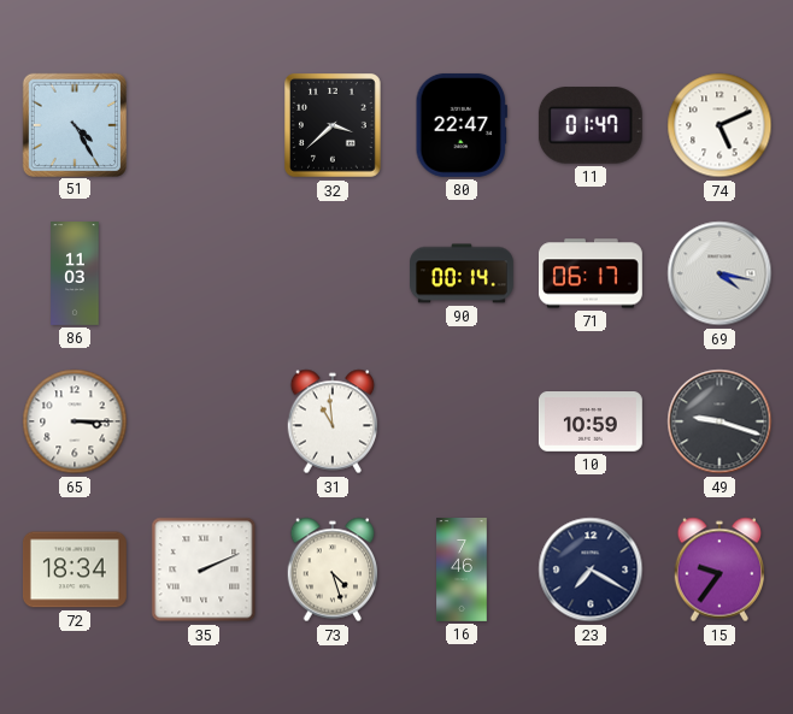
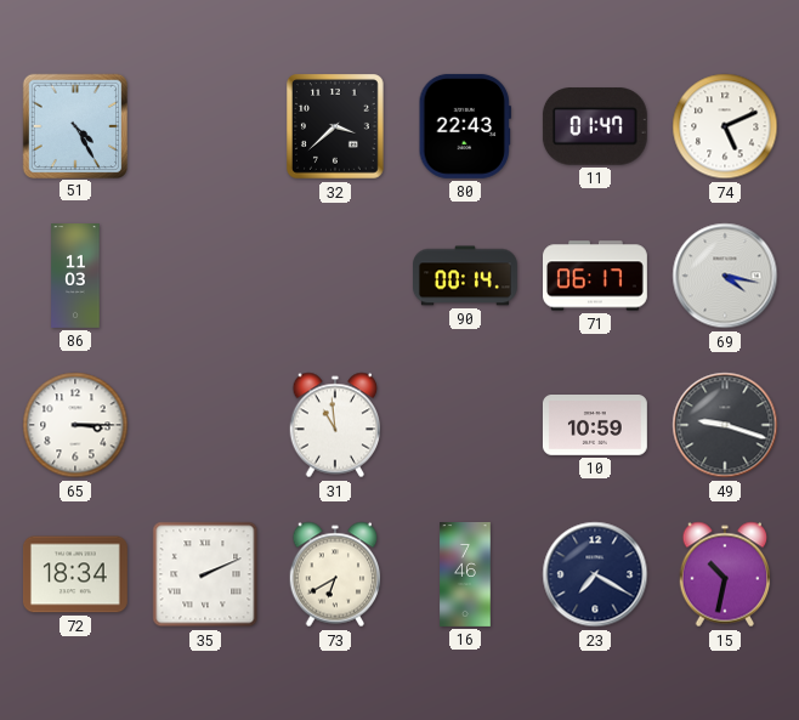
80: 22:47 -> 22:43
73: 4:27 -> 6:40
15: 9:36 -> 10:32
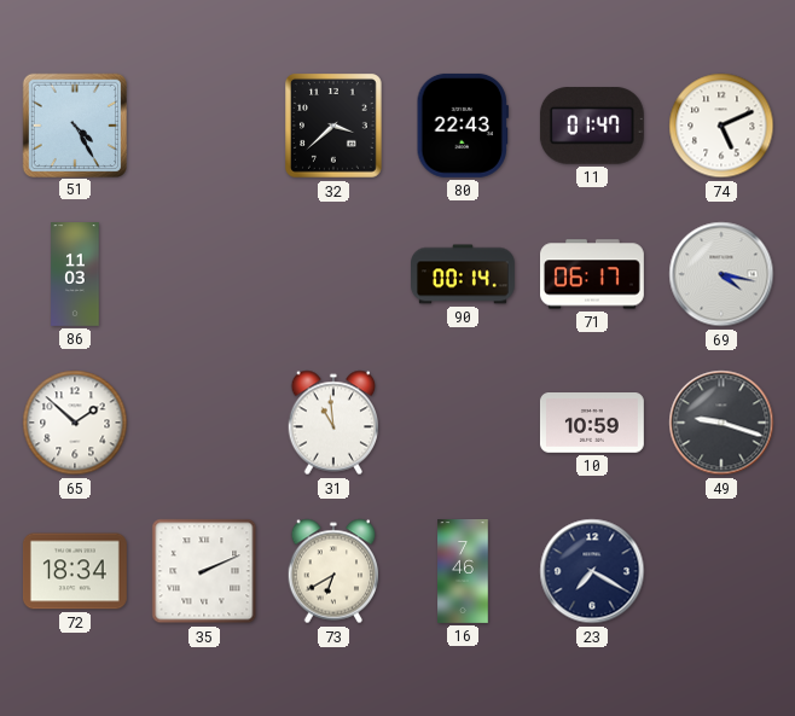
65: 3:15 -> 1:52
15: 10:32 -> none
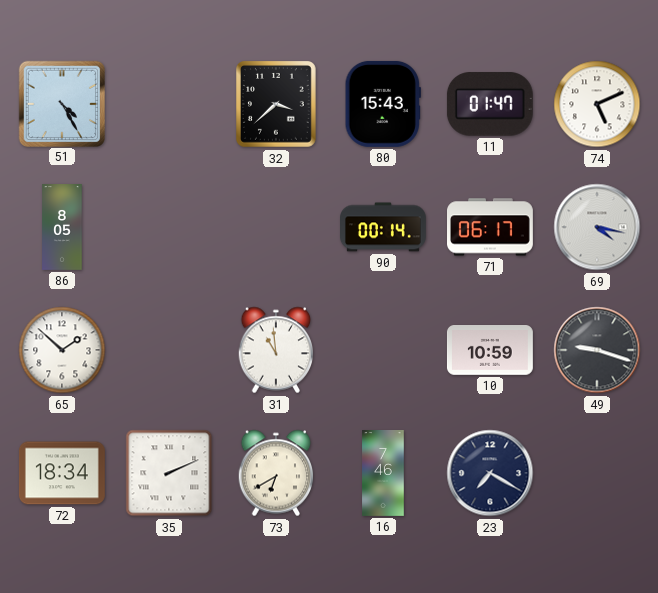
80: 22:43 -> 15:43
86: 11:03 -> 8:05
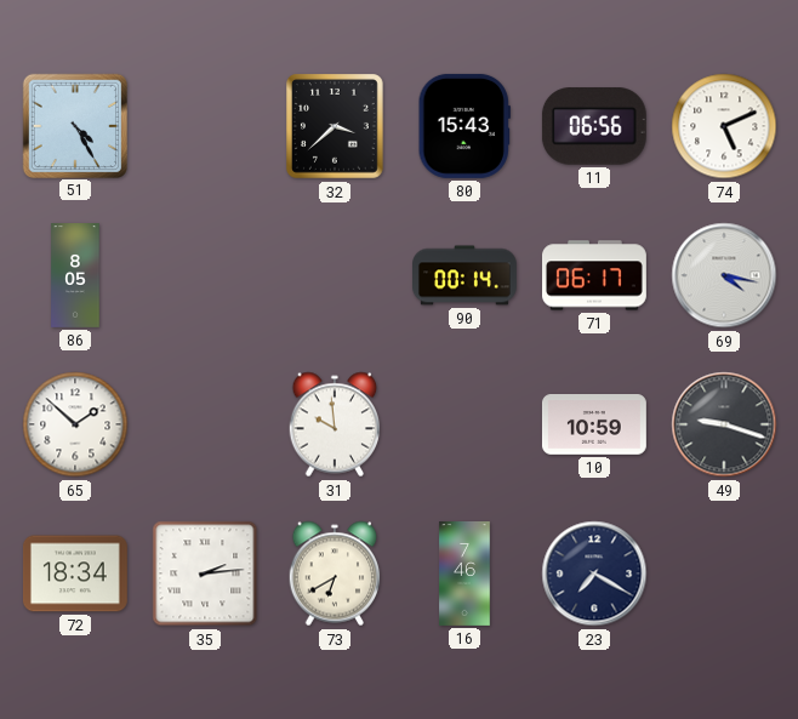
11: 01:47 -> 06:56
31: 10:59 -> 9:59
35: 2:11 -> 2:14
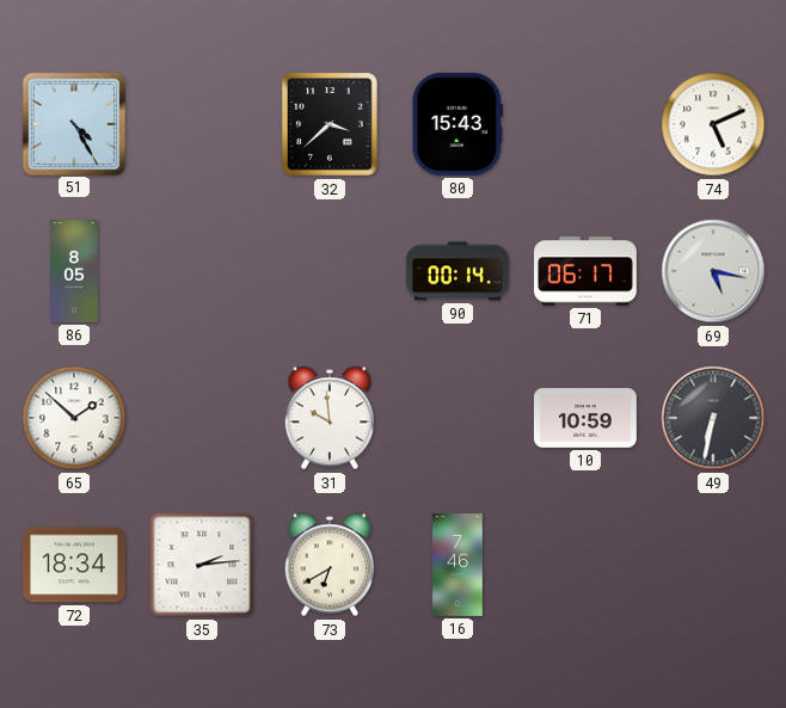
11: 06:56 -> none
69: 4:17 -> 5:17
49: 9:18 -> 6:32
23: 7:20 -> none
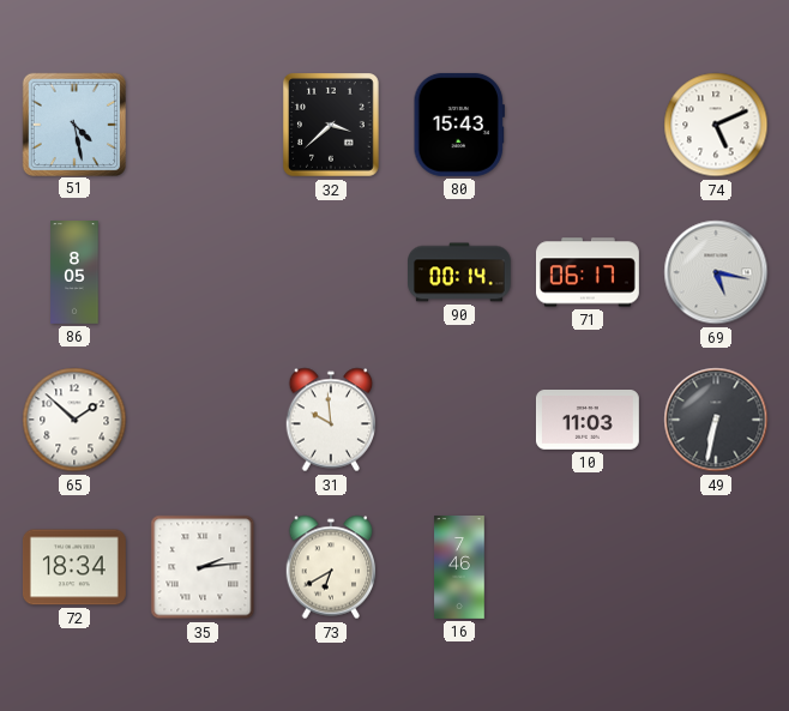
51: 4:25 -> 4:28
10: 10:59 -> 11:03
